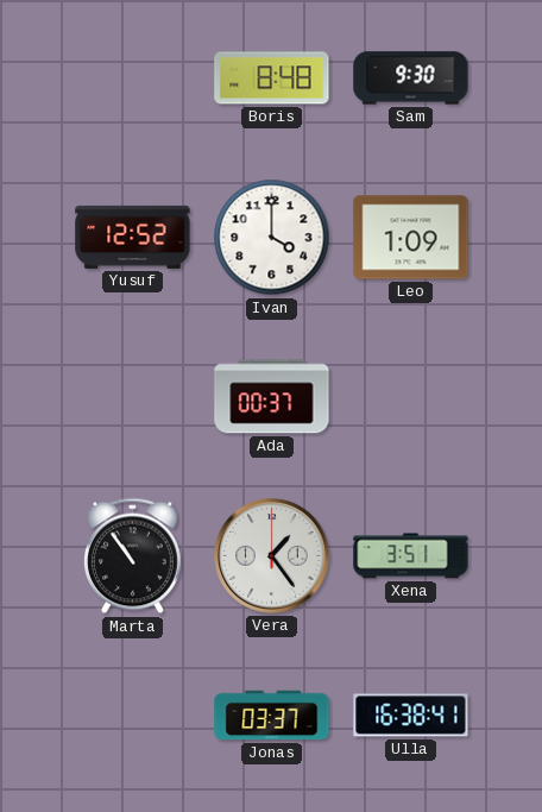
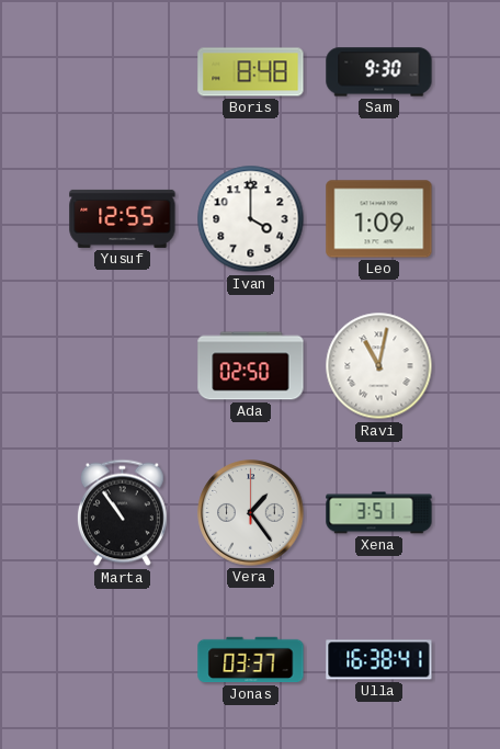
Yusuf: 12:52 -> 12:55
Ada: 00:37 -> 02:50
Ravi: none -> 11:02
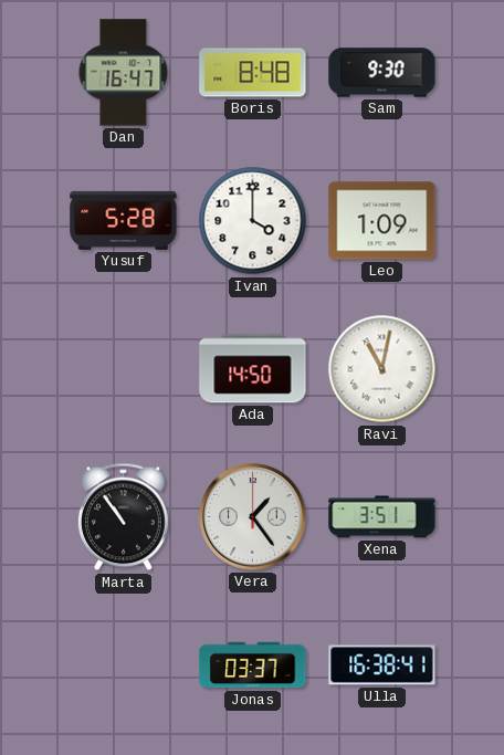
Dan: none -> 16:47
Yusuf: 12:55 -> 5:28
Ada: 02:50 -> 14:50
